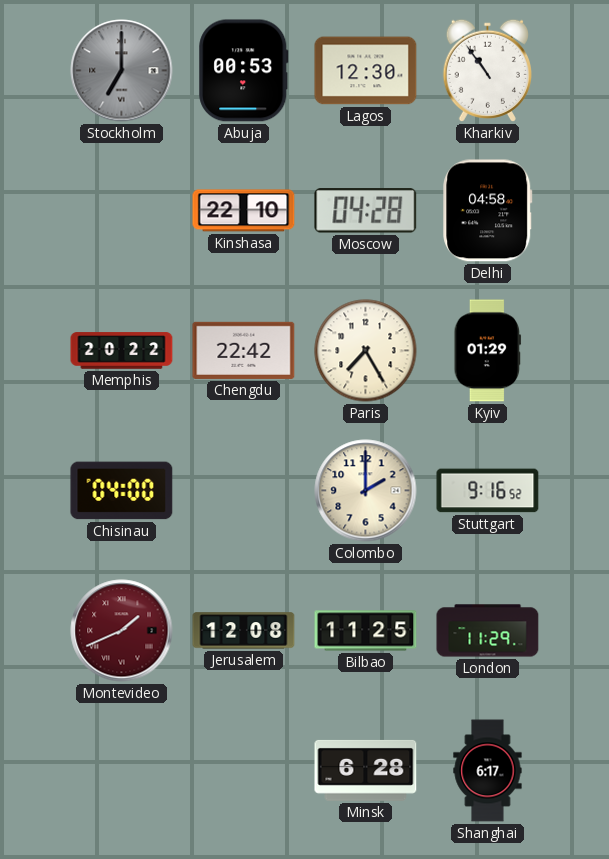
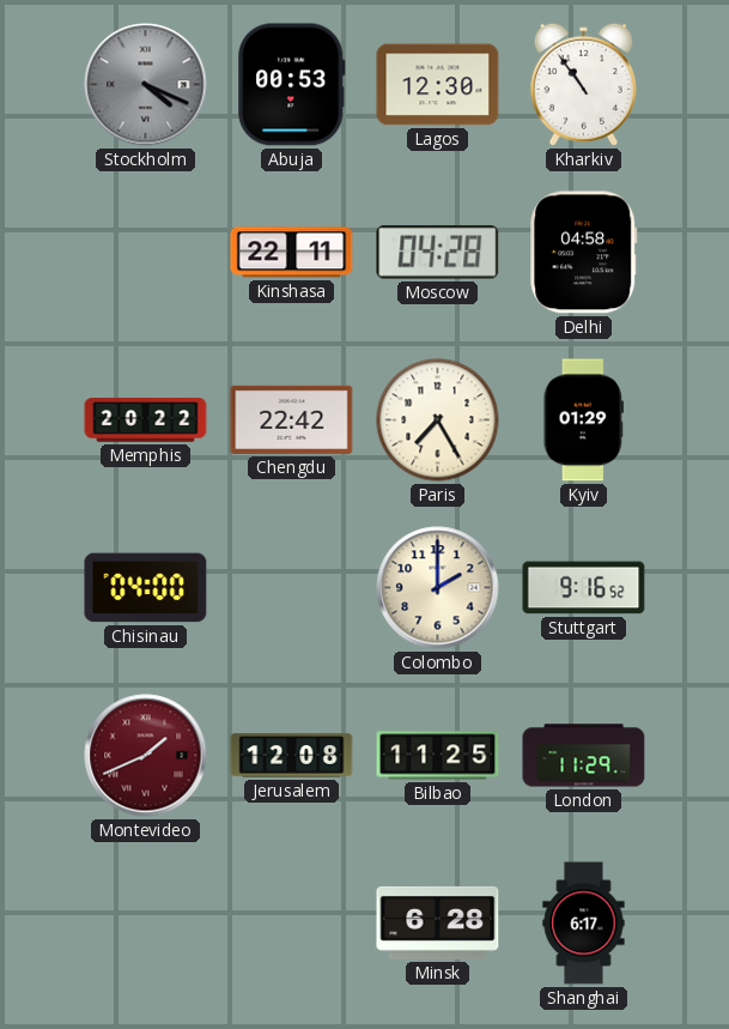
Stockholm: 7:00 -> 4:19
Kinshasa: 22:10 -> 22:11
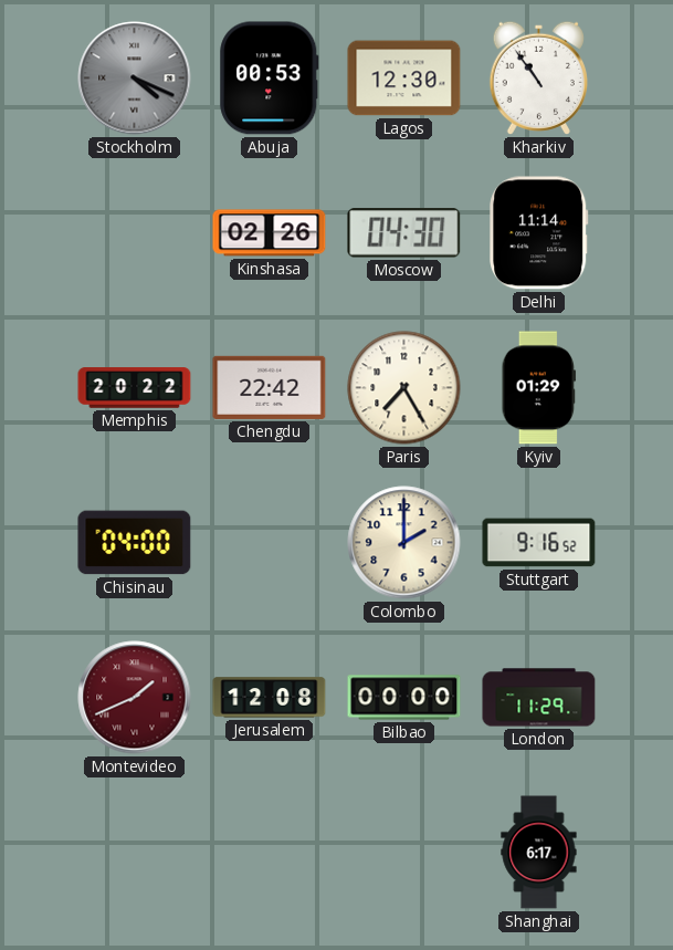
Kinshasa: 22:11 -> 02:26
Moscow: 04:28 -> 04:30
Delhi: 04:58 -> 11:14
Bilbao: 11:25 -> 00:00
Minsk: 6:28 -> none
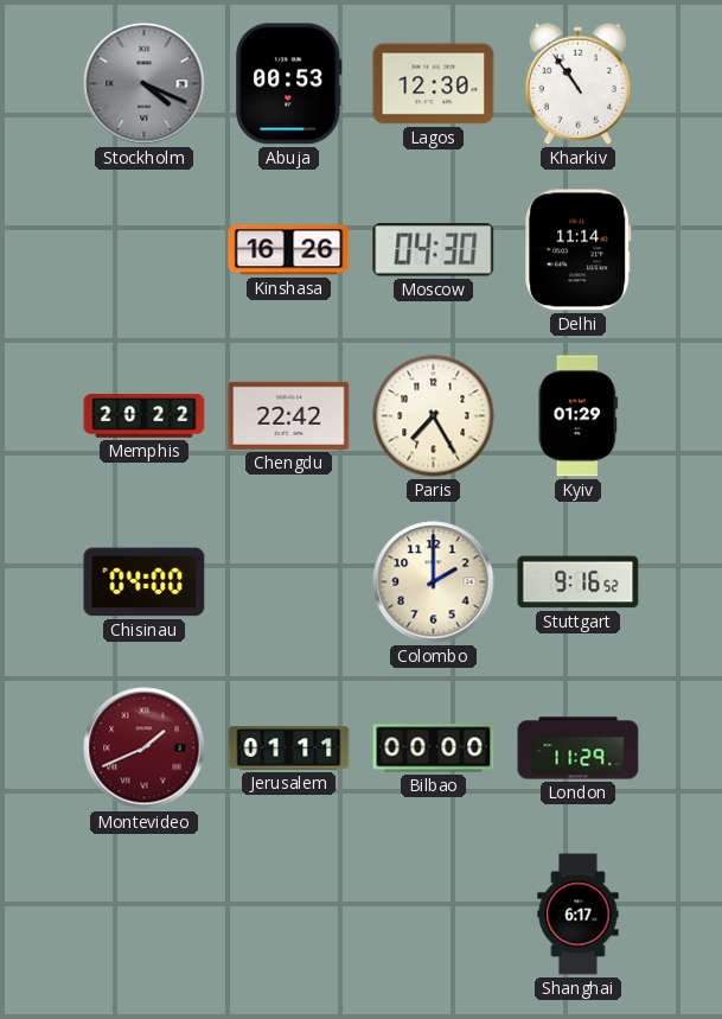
Kinshasa: 02:26 -> 16:26
Jerusalem: 12:08 -> 01:11
